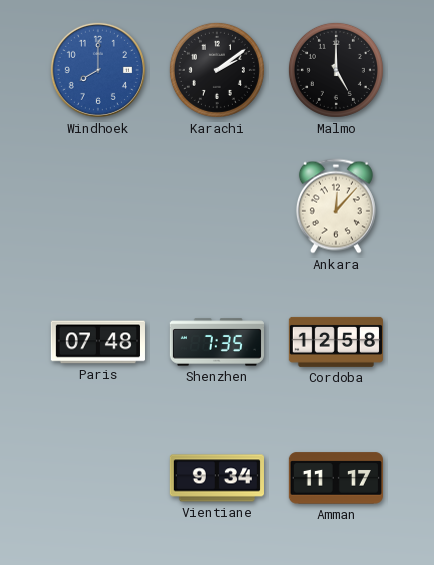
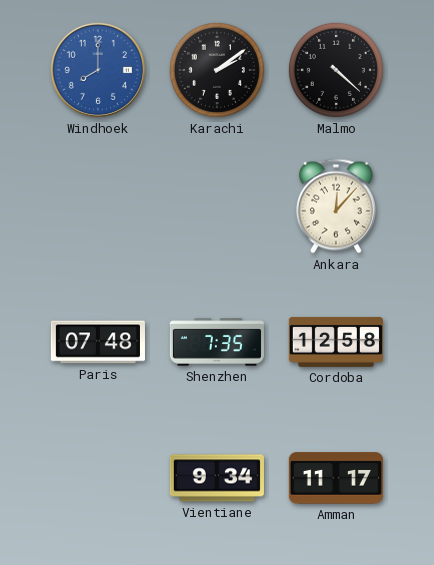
Malmo: 5:00 -> 4:22
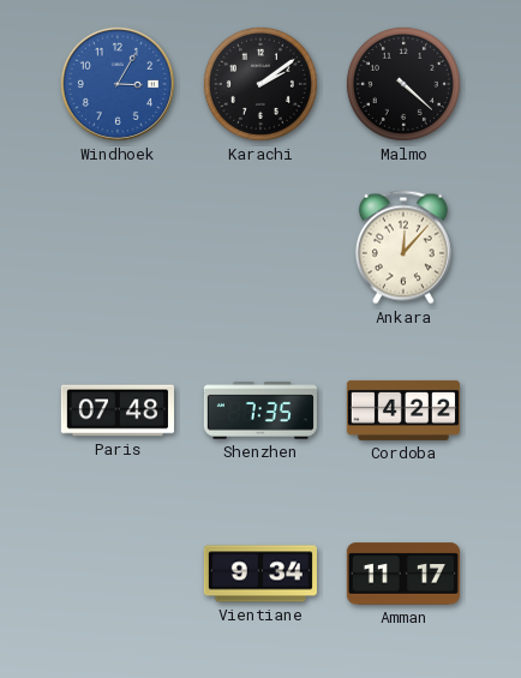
Windhoek: 8:00 -> 3:05
Cordoba: 12:58 -> 4:22
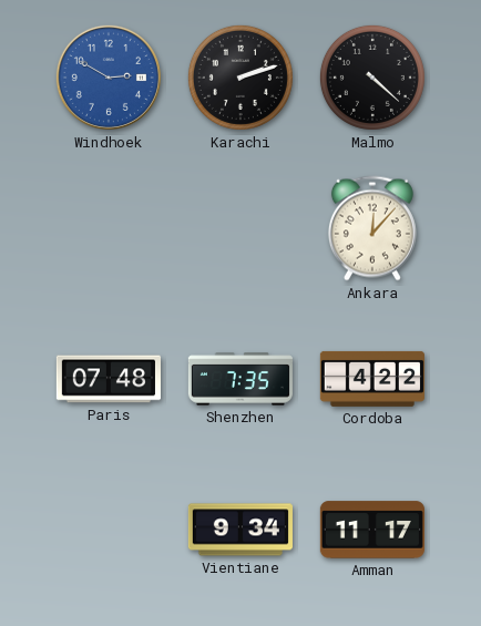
Windhoek: 3:05 -> 2:50
Karachi: 2:09 -> 2:12
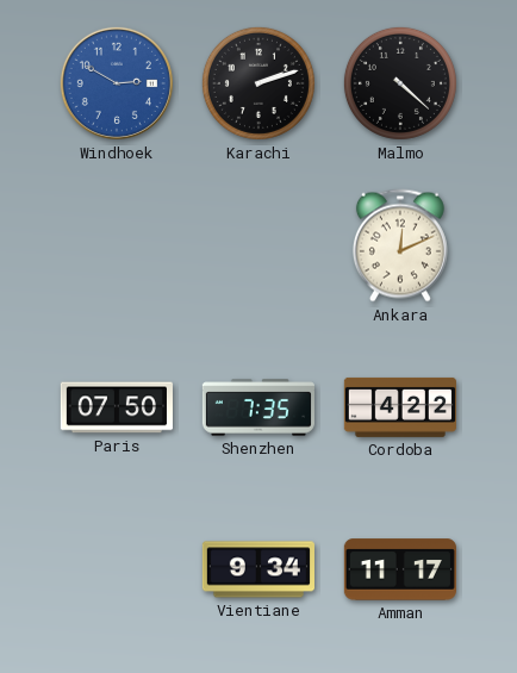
Ankara: 12:07 -> 12:11
Paris: 07:48 -> 07:50
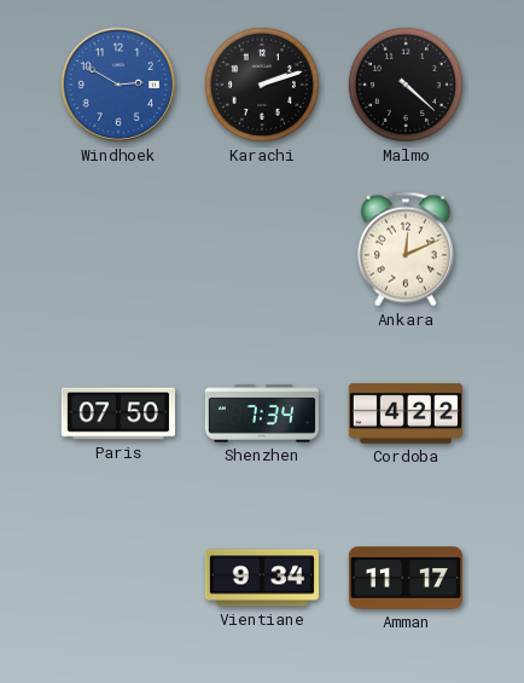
Shenzhen: 7:35 -> 7:34
